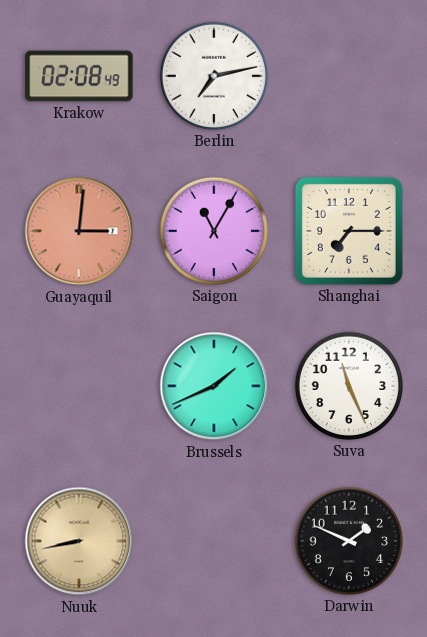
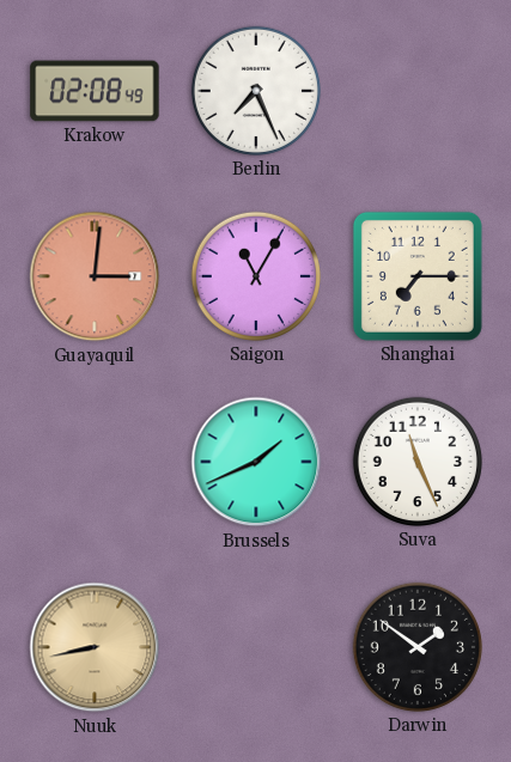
Berlin: 7:13 -> 7:26
Darwin: 1:49 -> 1:51
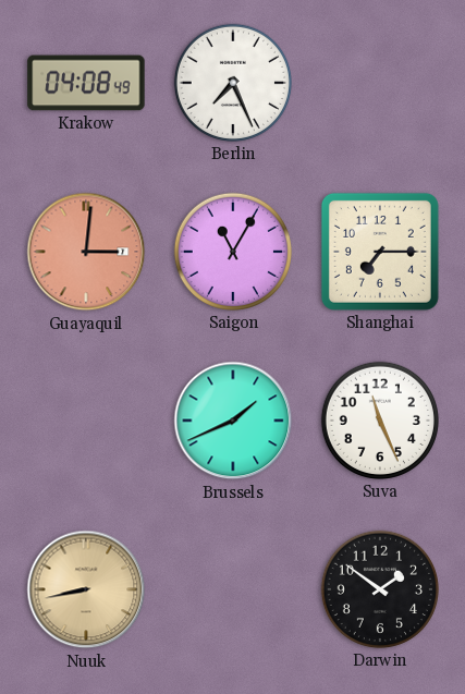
Krakow: 02:08 -> 04:08
